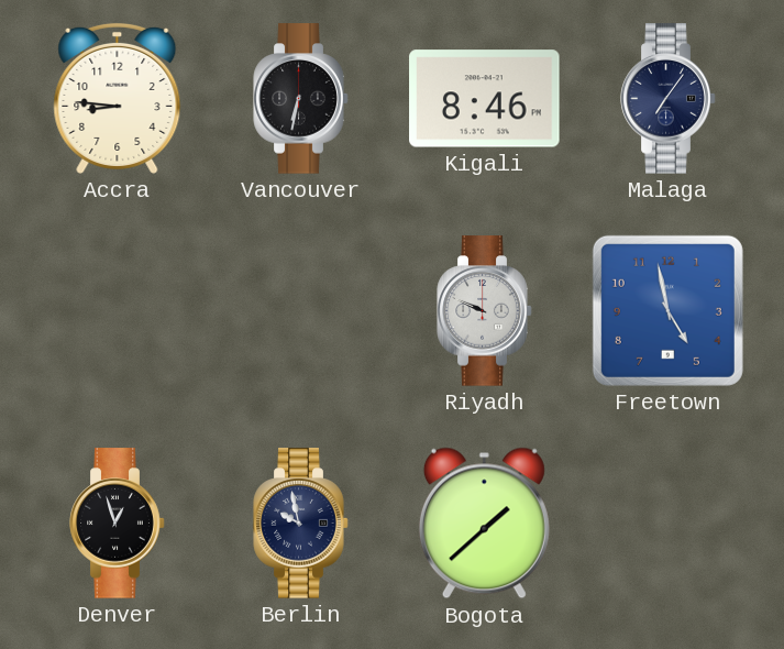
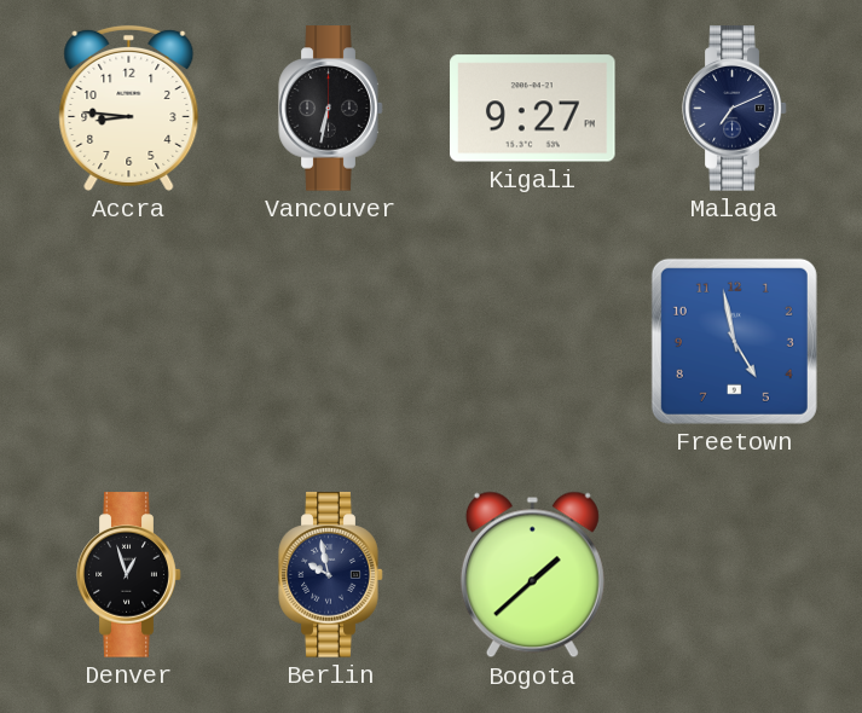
Kigali: 8:46 -> 9:27
Malaga: 7:06 -> 7:11
Riyadh: 9:49 -> none
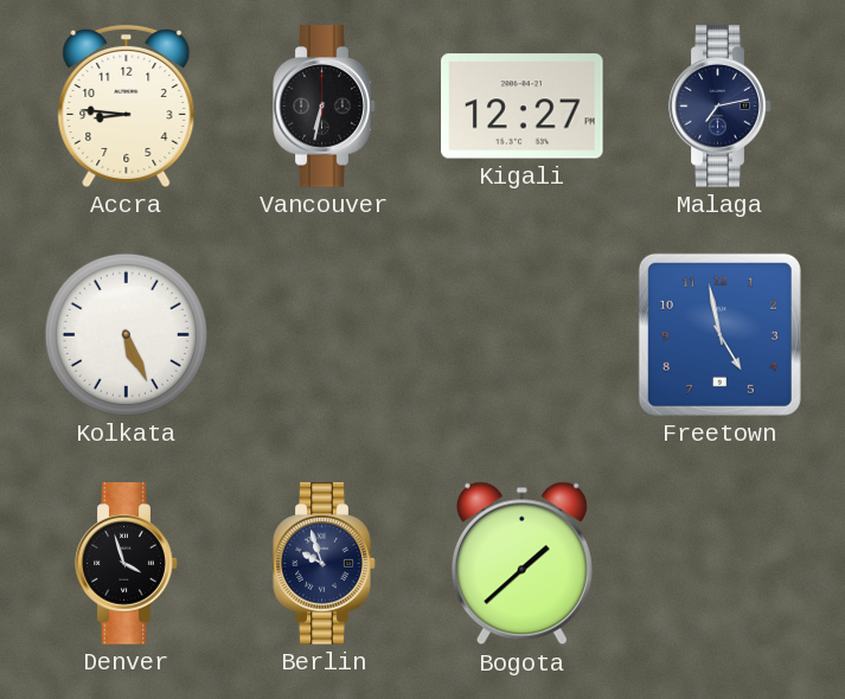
Kigali: 9:27 -> 12:27
Malaga: 7:11 -> 7:13
Kolkata: none -> 5:26
Denver: 12:57 -> 3:57
Berlin: 9:58 -> 9:57
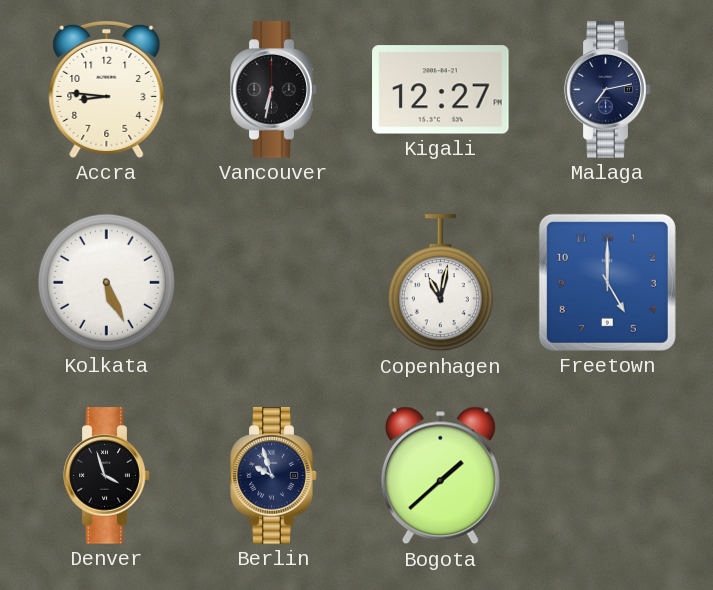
Copenhagen: none -> 11:02
Freetown: 4:58 -> 5:00
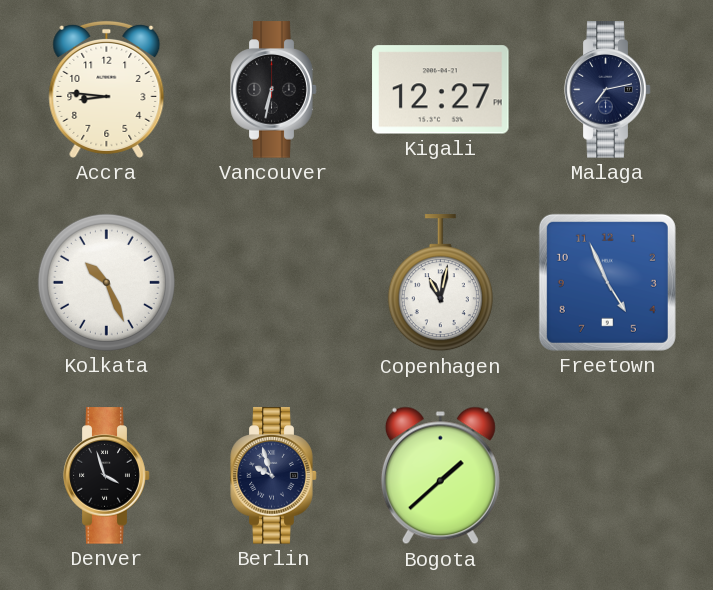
Kolkata: 5:26 -> 10:26
Freetown: 5:00 -> 4:56
